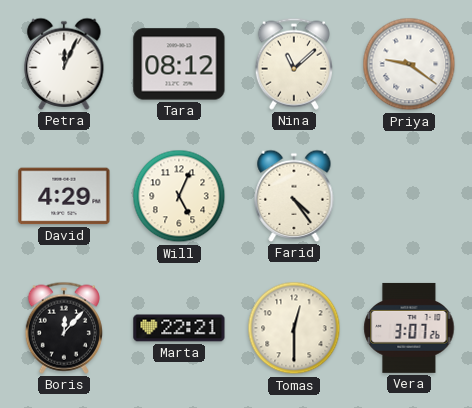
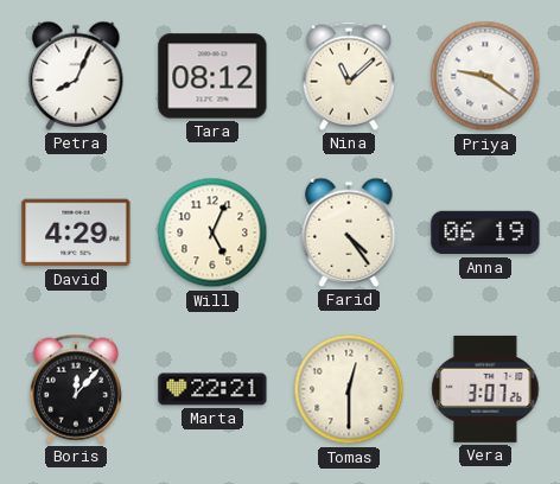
Petra: 12:04 -> 8:04
Anna: none -> 06:19
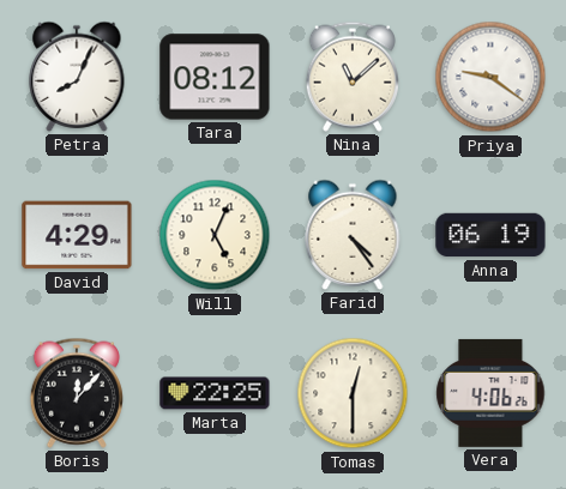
Marta: 22:21 -> 22:25
Vera: 3:07 -> 4:06
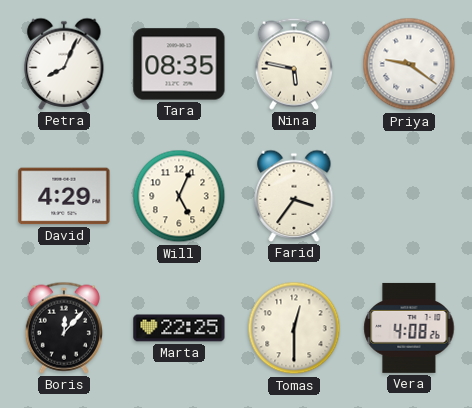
Tara: 08:12 -> 08:35
Nina: 11:08 -> 5:47
Farid: 4:24 -> 3:36
Anna: 06:19 -> none
Vera: 4:06 -> 4:08
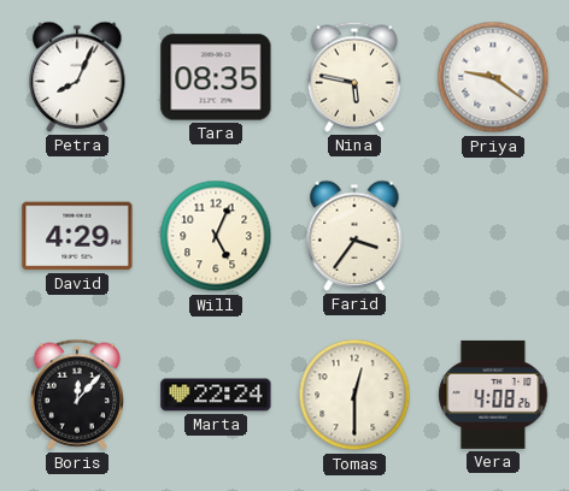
Marta: 22:25 -> 22:24
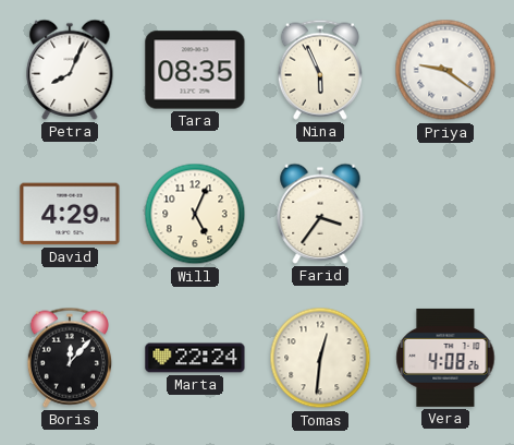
Nina: 5:47 -> 5:56
Tomas: 12:30 -> 12:31
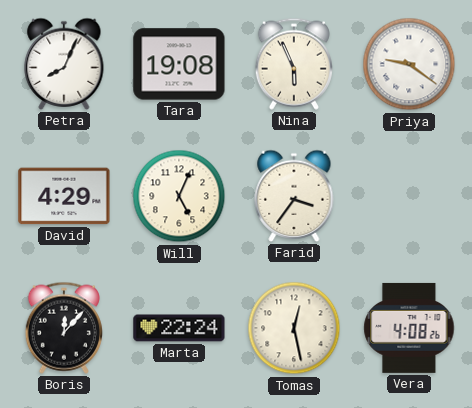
Tara: 08:35 -> 19:08
Tomas: 12:31 -> 12:28
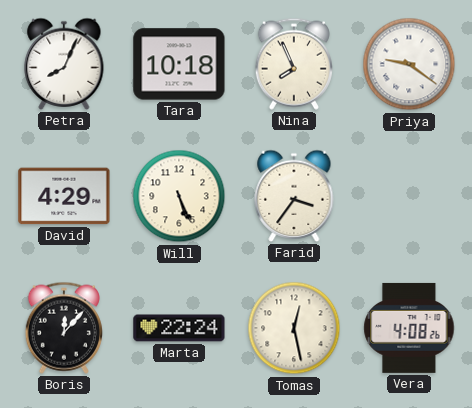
Tara: 19:08 -> 10:18
Nina: 5:56 -> 7:56
Will: 5:04 -> 5:26
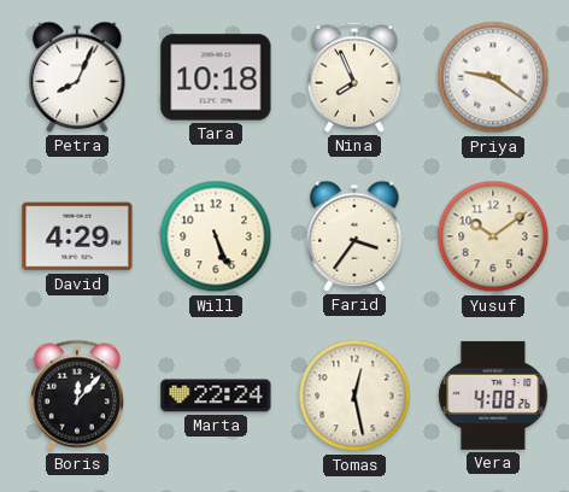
Yusuf: none -> 10:09
